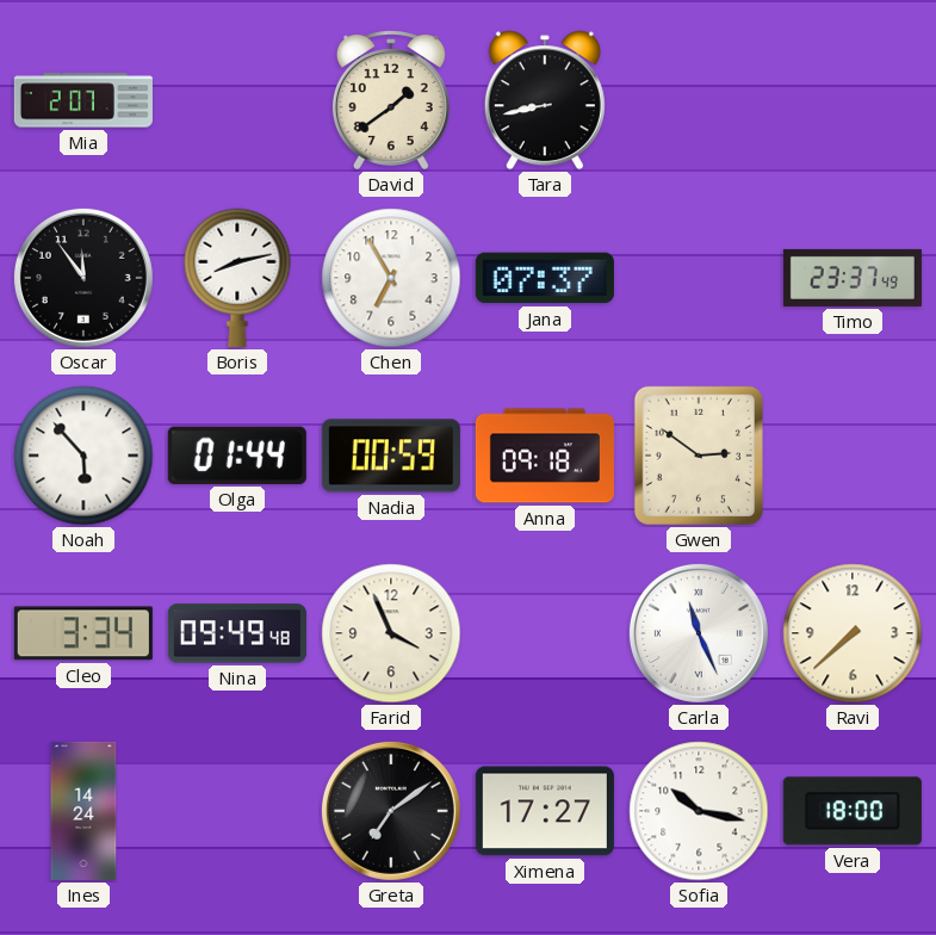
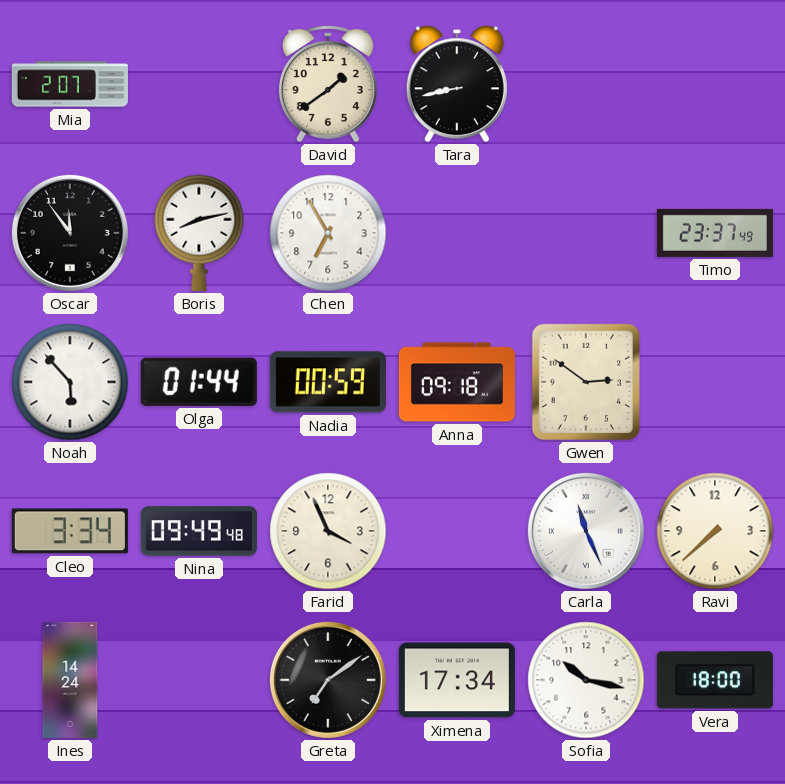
Jana: 07:37 -> none
Ximena: 17:27 -> 17:34
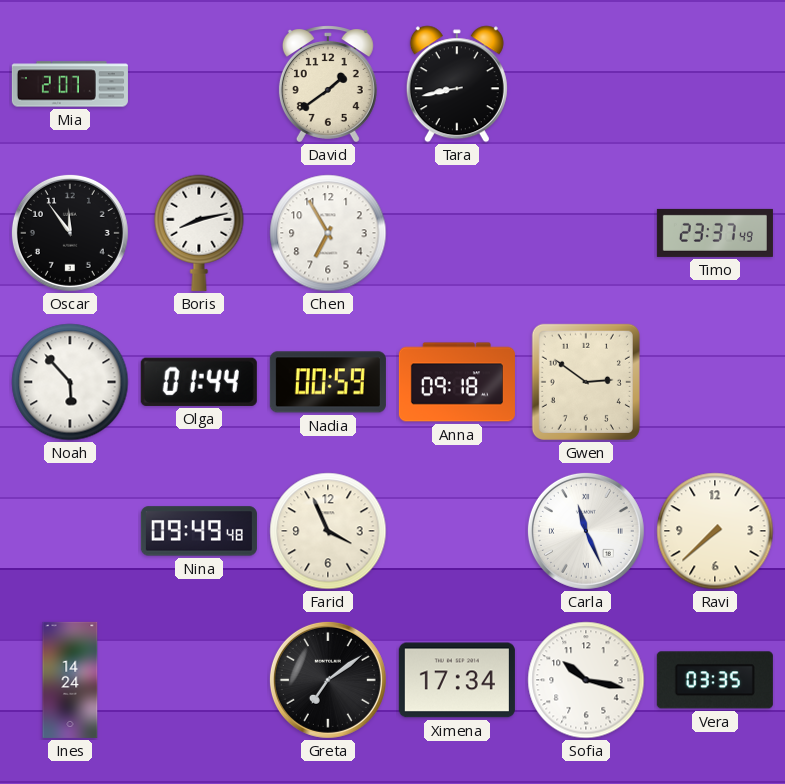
Cleo: 3:34 -> none
Vera: 18:00 -> 03:35
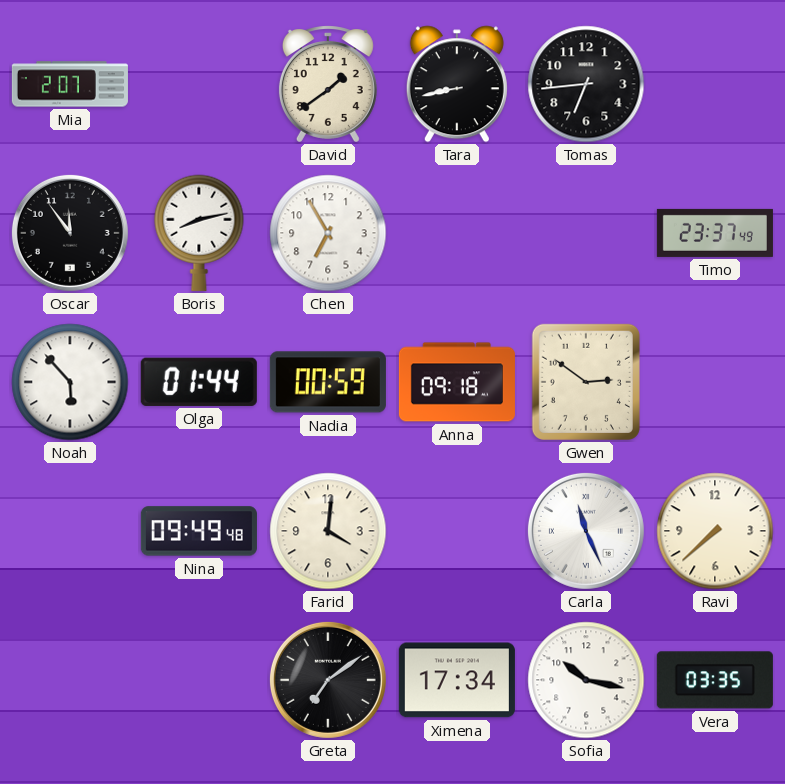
Tomas: none -> 6:44
Farid: 3:56 -> 4:01
Ines: 14:24 -> none
